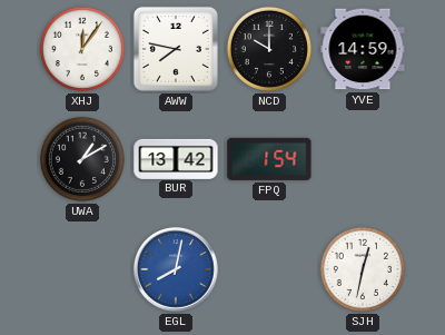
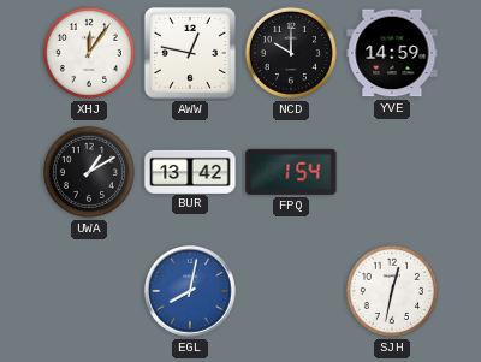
AWW: 7:47 -> 12:47
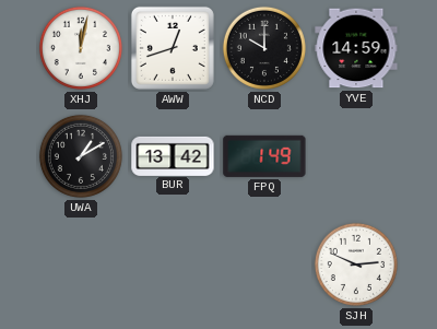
XHJ: 12:06 -> 12:02
AWW: 12:47 -> 12:42
FPQ: 1:54 -> 1:49
EGL: 8:02 -> none
SJH: 12:32 -> 2:49
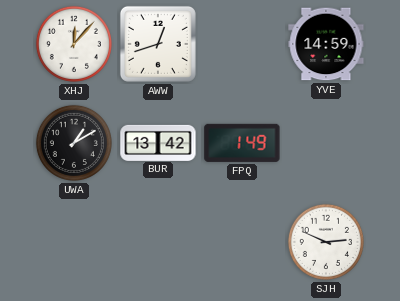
XHJ: 12:02 -> 12:07
NCD: 10:00 -> none
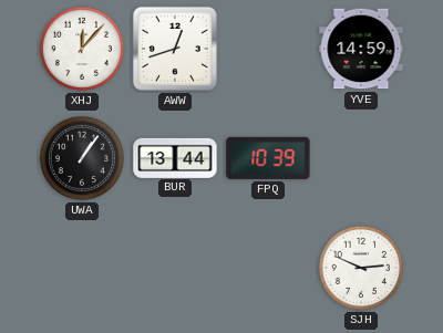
UWA: 1:10 -> 1:06
BUR: 13:42 -> 13:44
FPQ: 1:49 -> 10:39
